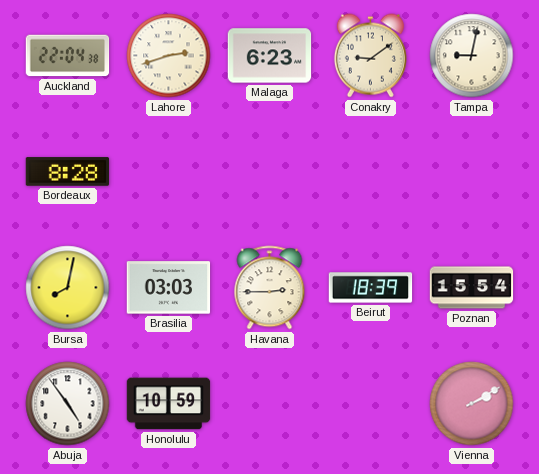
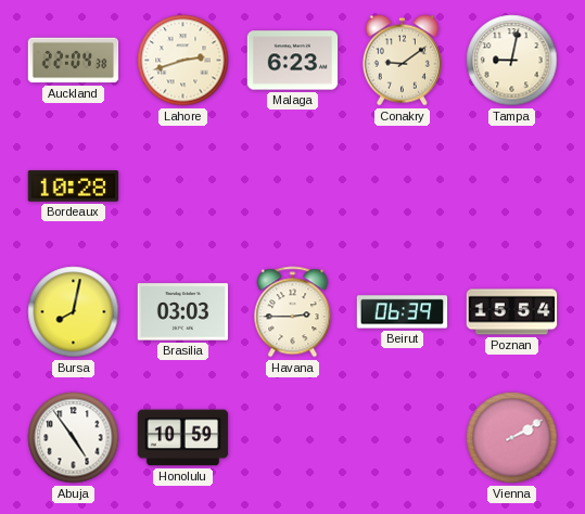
Bordeaux: 8:28 -> 10:28
Beirut: 18:39 -> 06:39
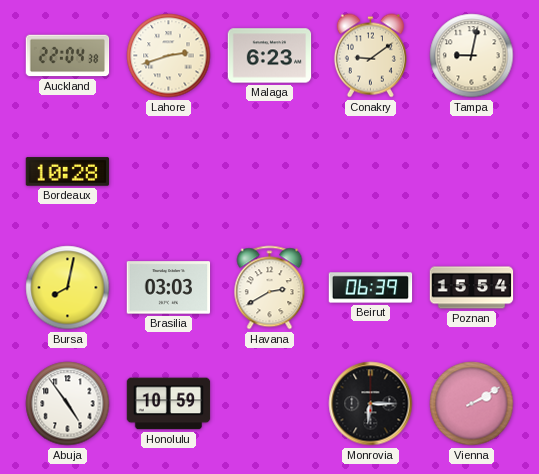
Havana: 2:45 -> 2:40
Monrovia: none -> 6:15
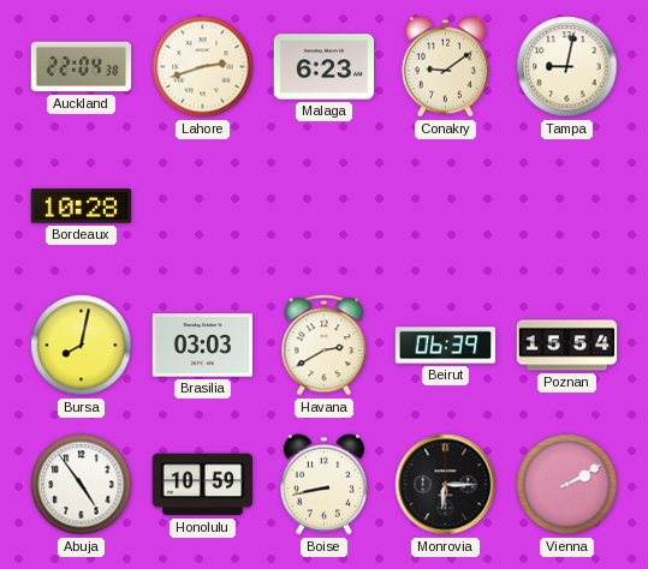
Boise: none -> 8:43
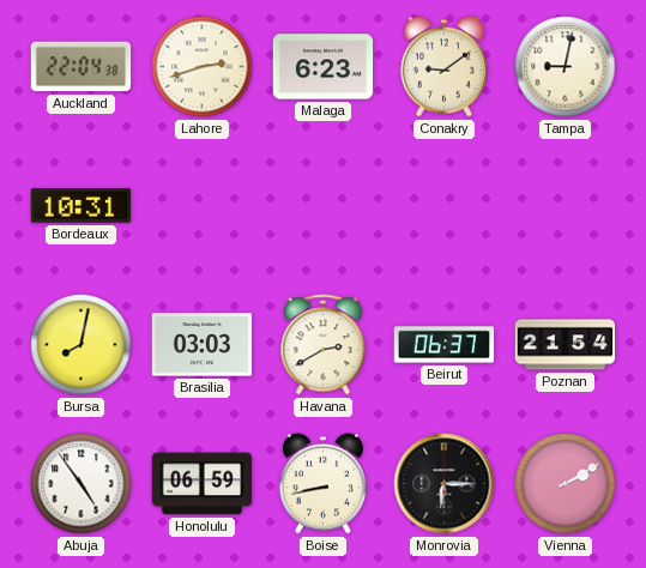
Bordeaux: 10:28 -> 10:31
Beirut: 06:39 -> 06:37
Poznan: 15:54 -> 21:54
Honolulu: 10:59 -> 06:59
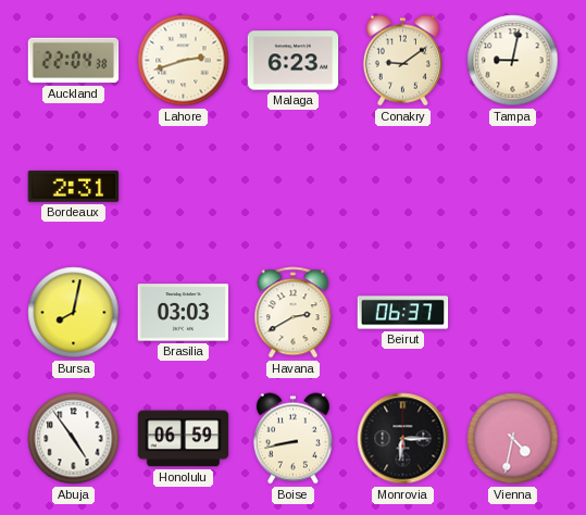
Bordeaux: 10:31 -> 2:31
Poznan: 21:54 -> none
Vienna: 2:10 -> 4:32
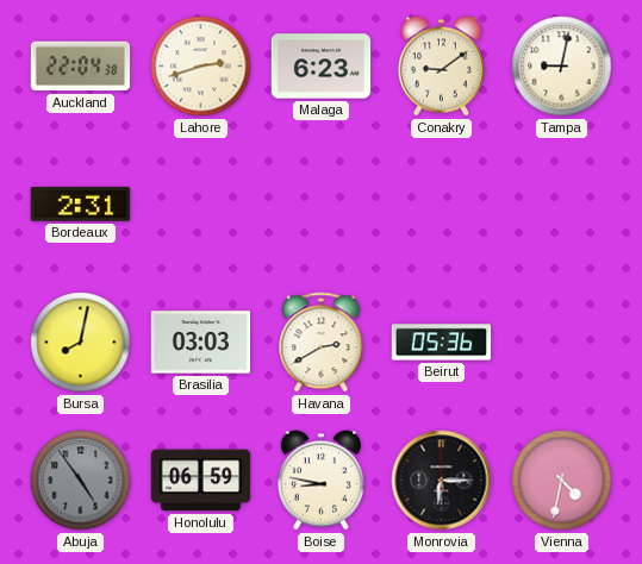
Beirut: 06:37 -> 05:36
Abuja dial: white -> grey
Boise: 8:43 -> 8:47
